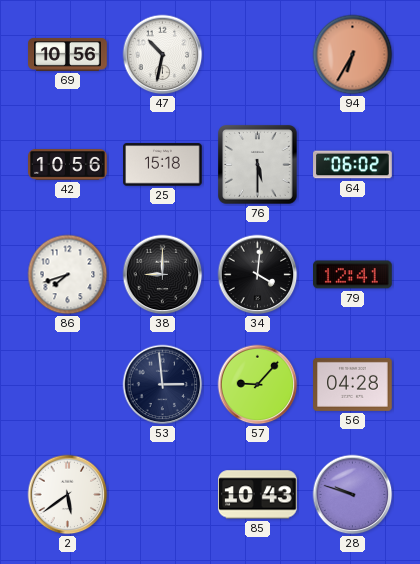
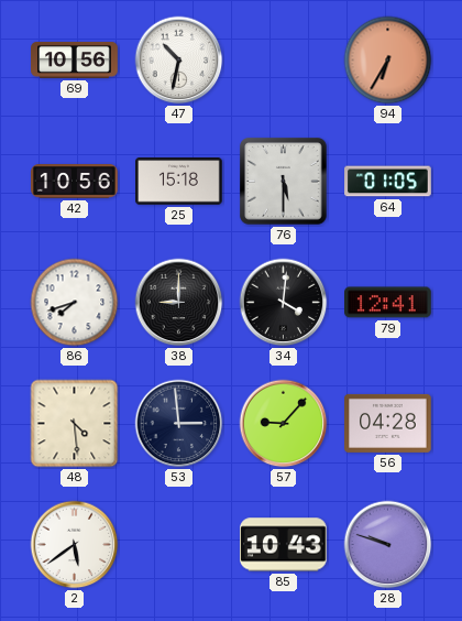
64: 06:02 -> 01:05
48: none -> 4:29
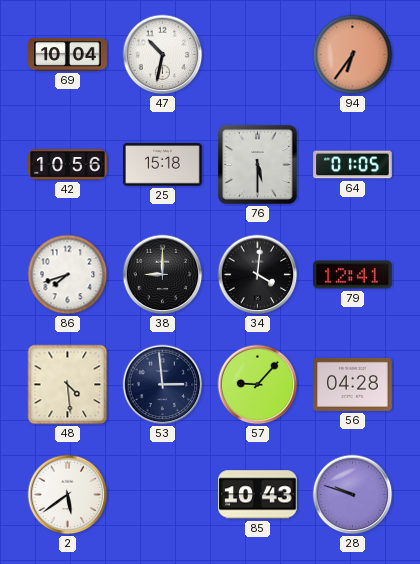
69: 10:56 -> 10:04
94: 6:35 -> 6:36
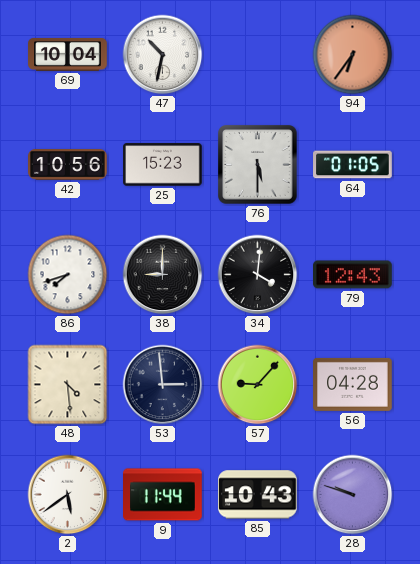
25: 15:18 -> 15:23
79: 12:41 -> 12:43
9: none -> 11:44
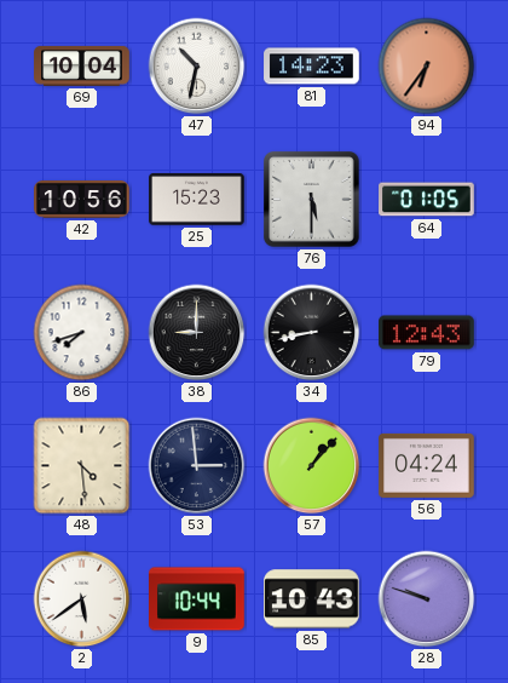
81: none -> 14:23
34: 4:01 -> 8:43
57: 9:07 -> 1:07
56: 04:28 -> 04:24
9: 11:44 -> 10:44
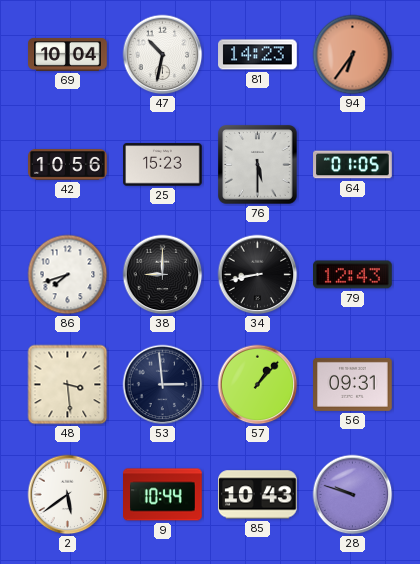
48: 4:29 -> 3:29
56: 04:24 -> 09:31
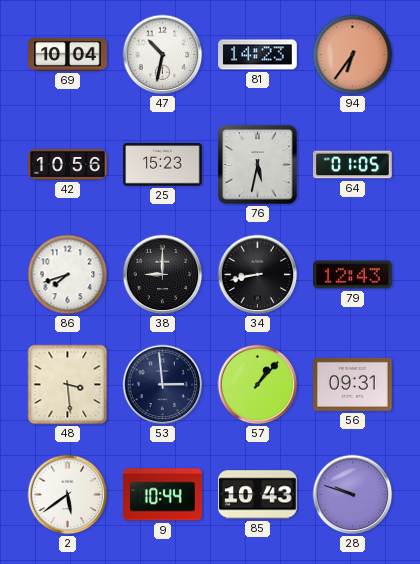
76: 5:30 -> 5:32
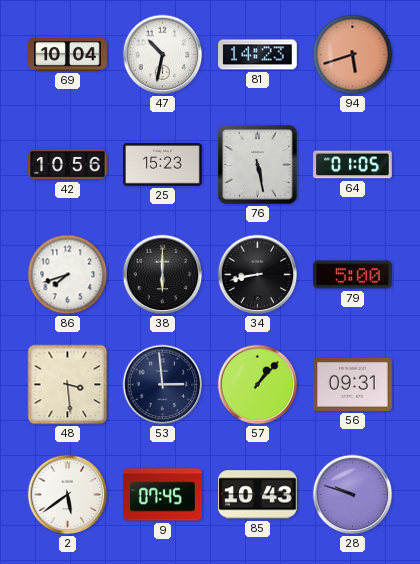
94: 6:36 -> 5:42
76: 5:32 -> 5:28
38: 9:00 -> 6:00
79: 12:43 -> 5:00
9: 10:44 -> 07:45
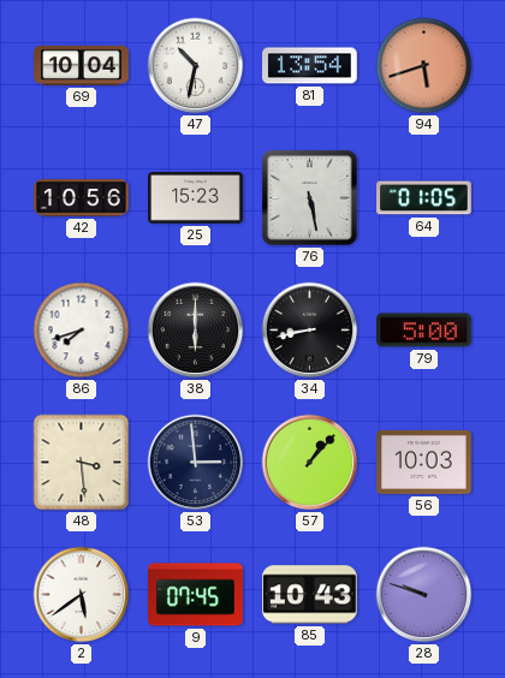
81: 14:23 -> 13:54
56: 09:31 -> 10:03
